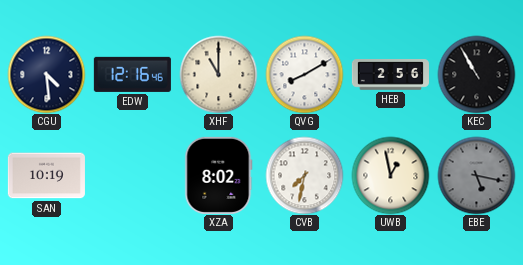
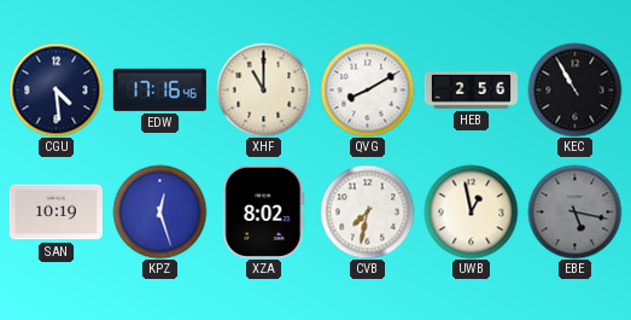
EDW: 12:16 -> 17:16
KPZ: none -> 12:27
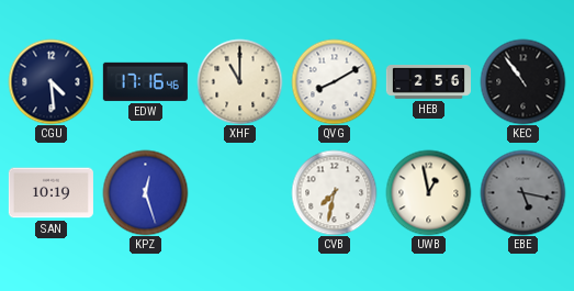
KEC: 10:55 -> 10:54
XZA: 8:02 -> none
